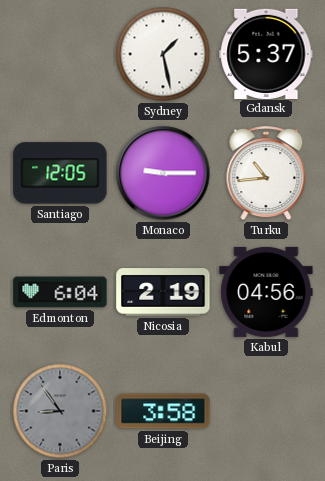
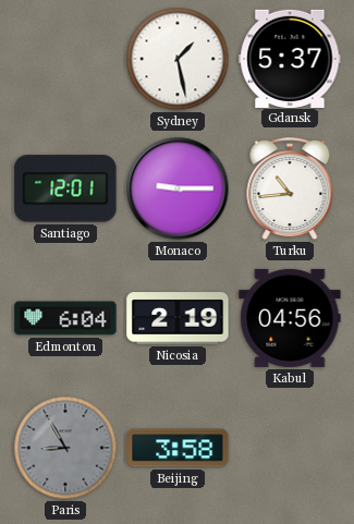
Santiago: 12:05 -> 12:01
Paris: 8:54 -> 8:55
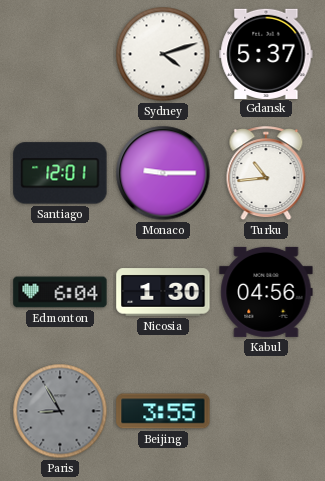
Sydney: 1:28 -> 4:12
Nicosia: 2:19 -> 1:30
Beijing: 3:58 -> 3:55
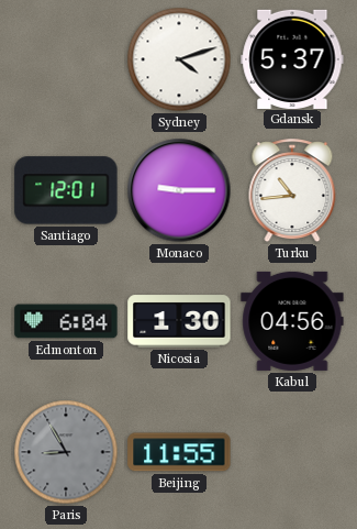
Beijing: 3:55 -> 11:55
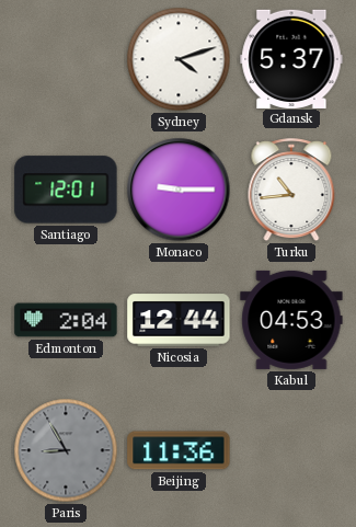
Edmonton: 6:04 -> 2:04
Nicosia: 1:30 -> 12:44
Kabul: 04:56 -> 04:53
Beijing: 11:55 -> 11:36
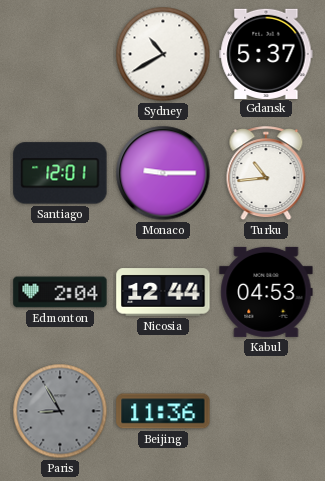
Sydney: 4:12 -> 10:40
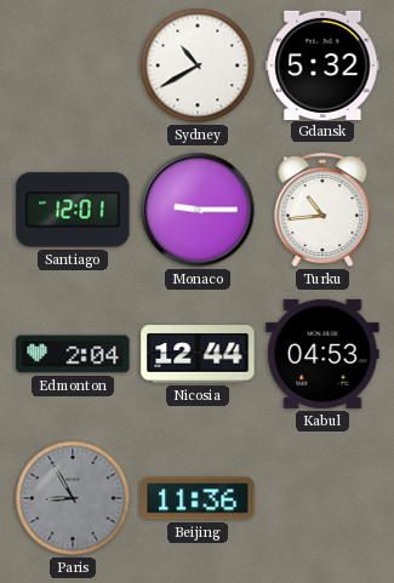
Gdansk: 5:37 -> 5:32
